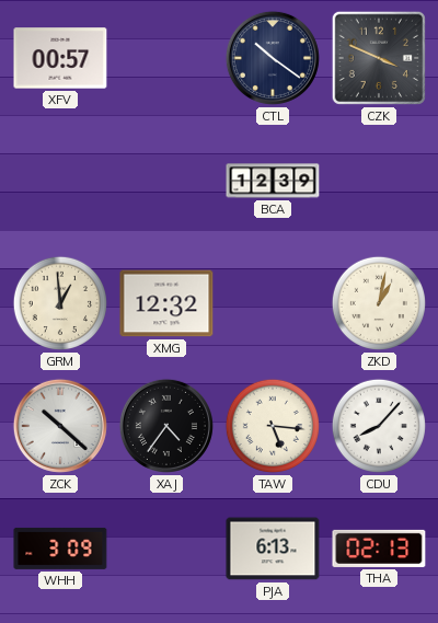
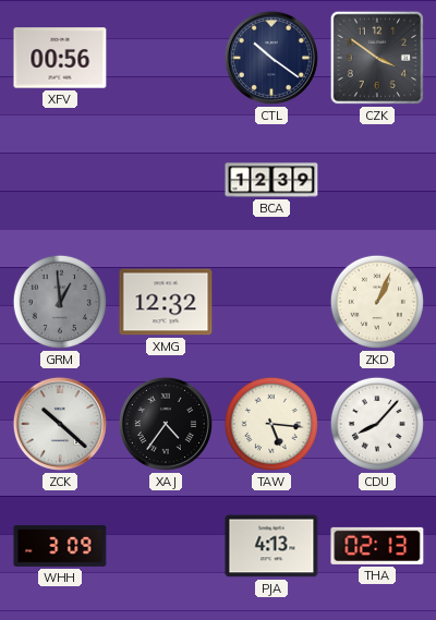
XFV: 00:57 -> 00:56
CZK: 3:49 -> 3:51
GRM dial: cream -> grey
ZKD: 1:02 -> 1:04
PJA: 6:13 -> 4:13
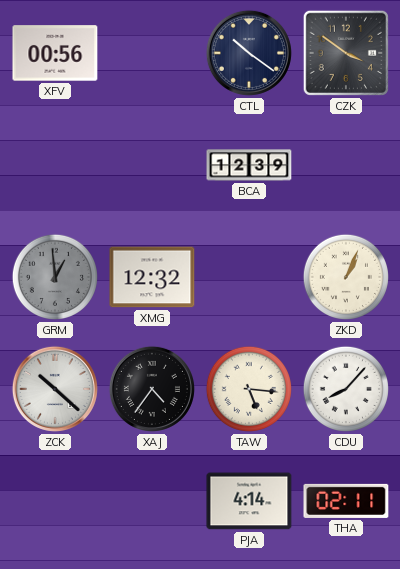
WHH: 3:09 -> none
PJA: 4:13 -> 4:14
THA: 02:13 -> 02:11
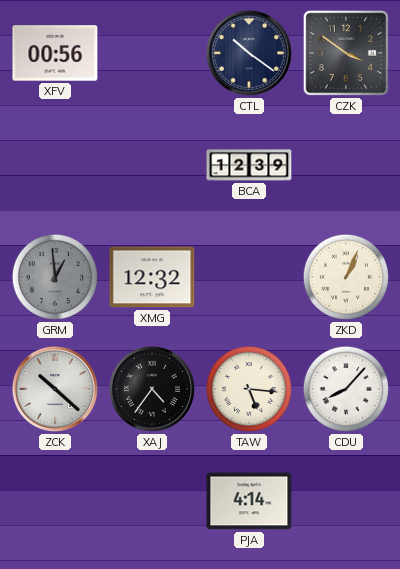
THA: 02:11 -> none
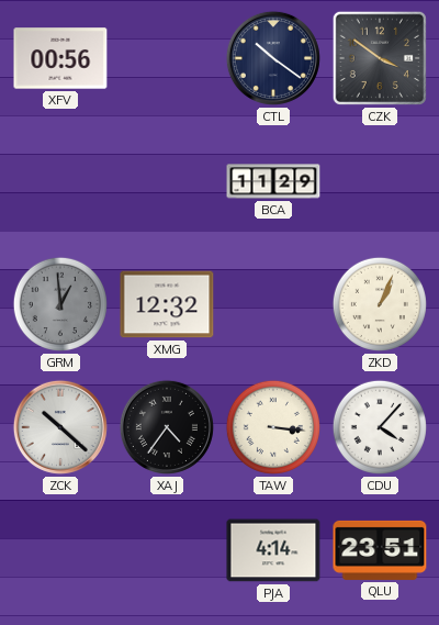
BCA: 12:39 -> 11:29
TAW: 5:16 -> 3:16
CDU: 8:07 -> 4:07
QLU: none -> 23:51
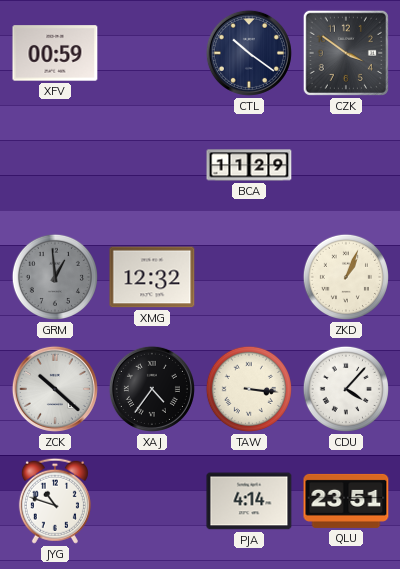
XFV: 00:56 -> 00:59
JYG: none -> 10:48
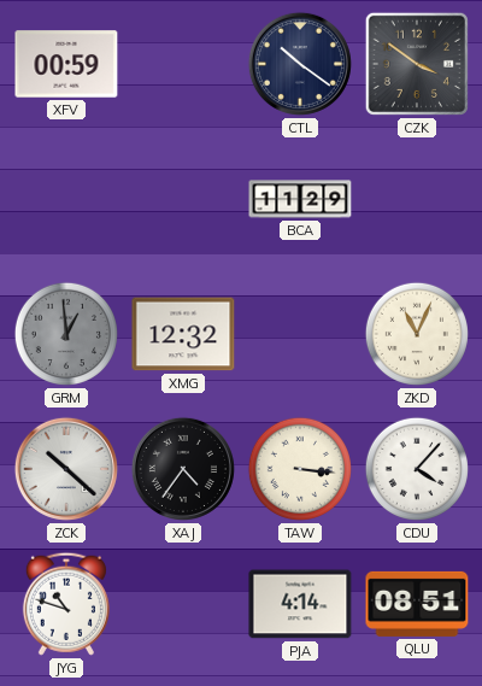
ZKD: 1:04 -> 11:04
QLU: 23:51 -> 08:51
